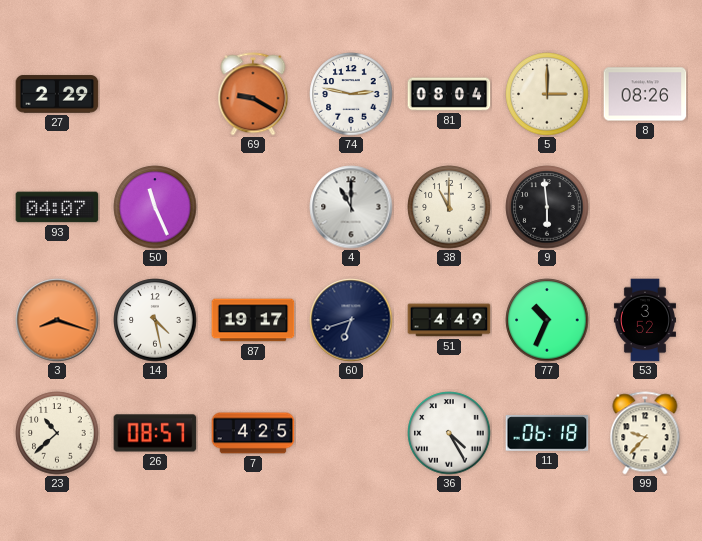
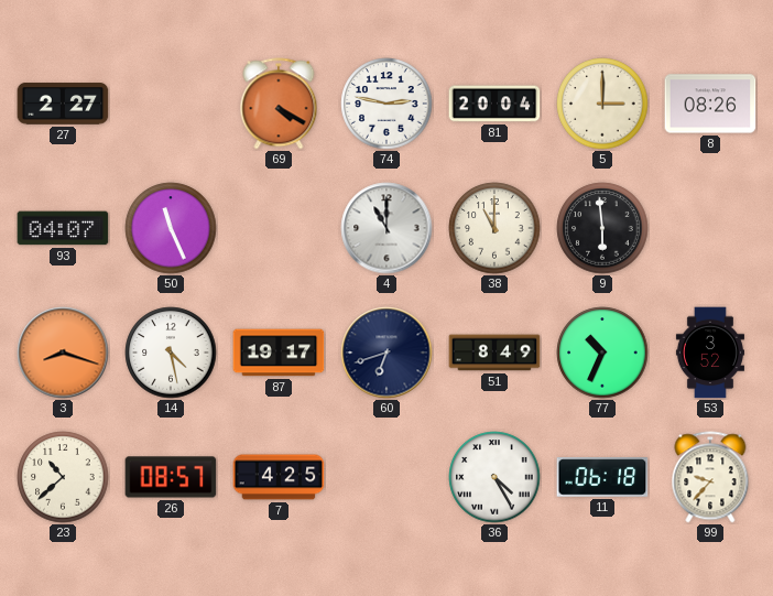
27: 2:29 -> 2:27
69: 9:20 -> 4:20
81: 08:04 -> 20:04
51: 4:49 -> 8:49
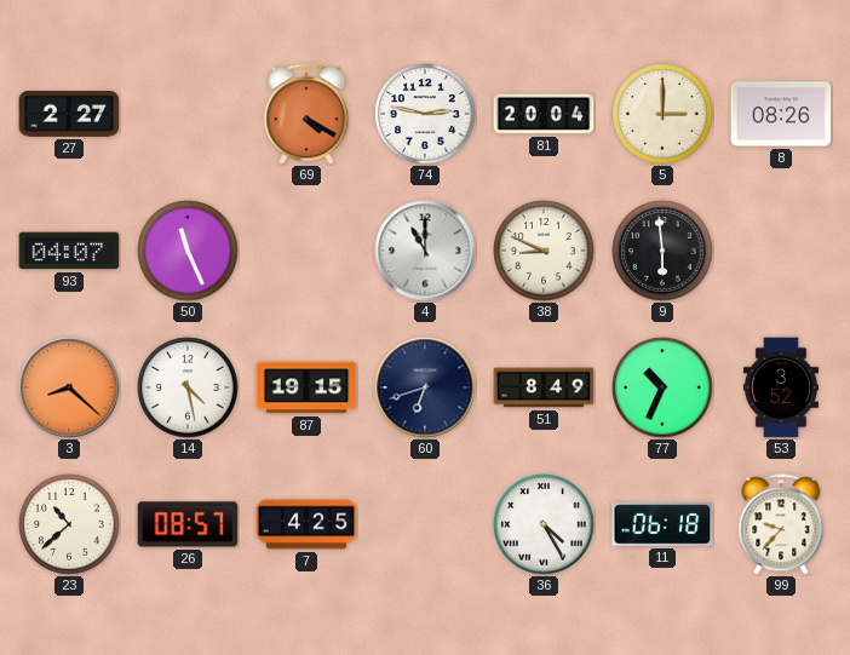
38: 11:00 -> 8:49
3: 8:18 -> 8:22
87: 19:17 -> 19:15
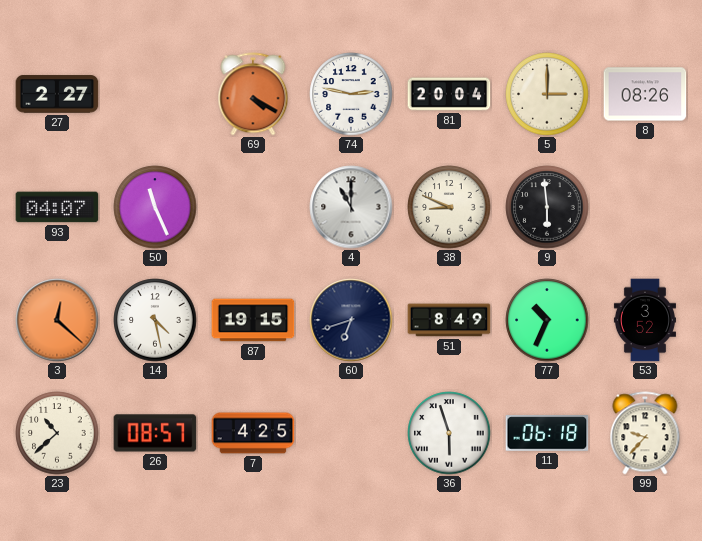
3: 8:22 -> 12:22
36: 4:25 -> 5:57
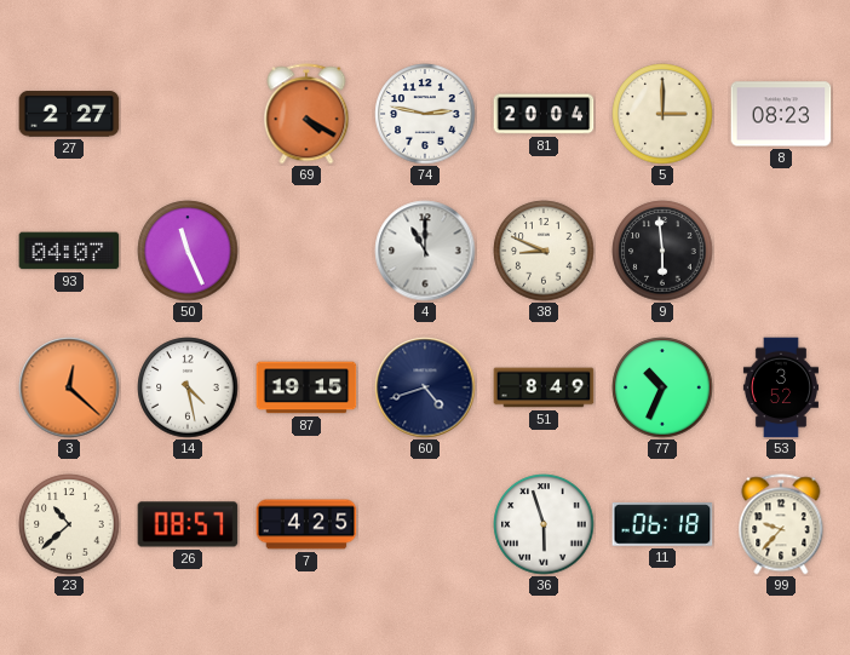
8: 08:26 -> 08:23
60: 6:42 -> 4:42
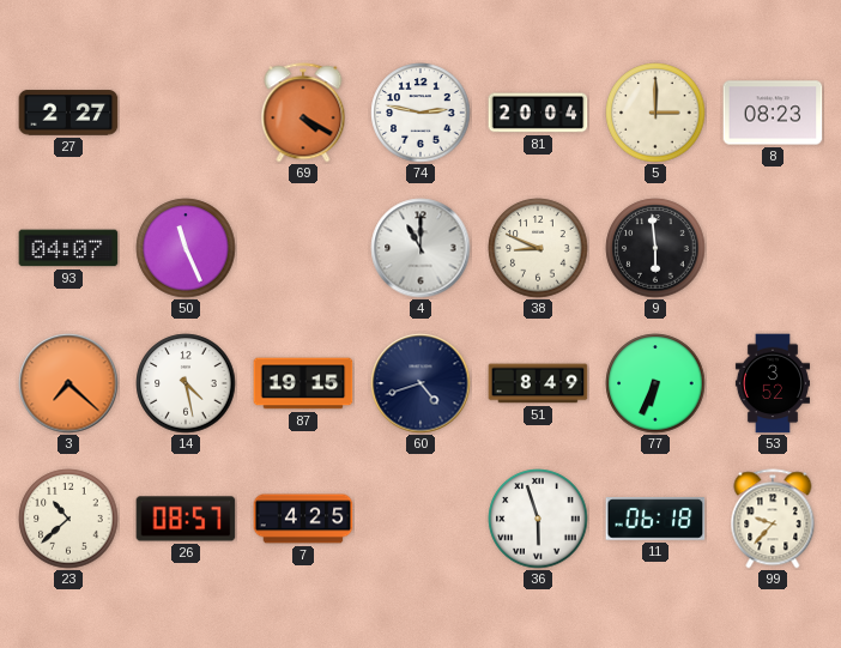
3: 12:22 -> 7:22
77: 10:34 -> 6:34
